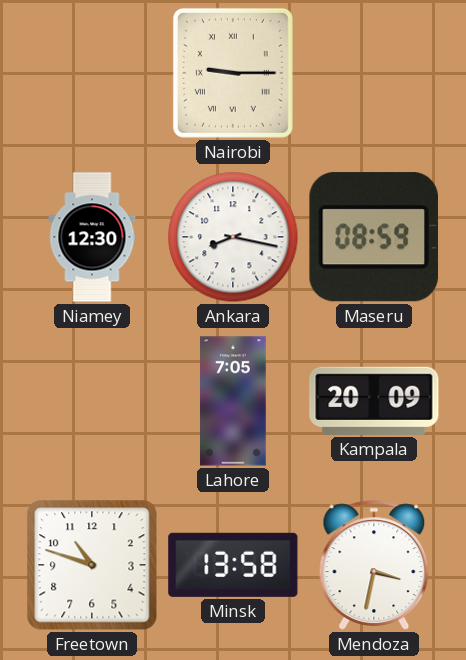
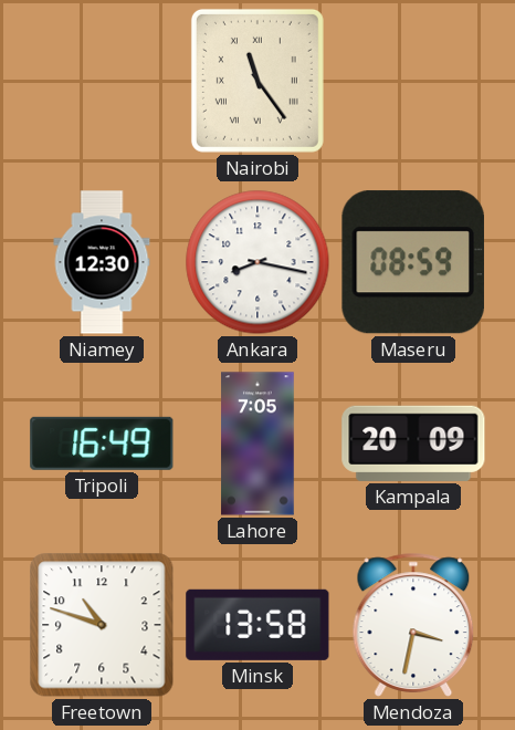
Nairobi: 9:15 -> 11:24
Tripoli: none -> 16:49
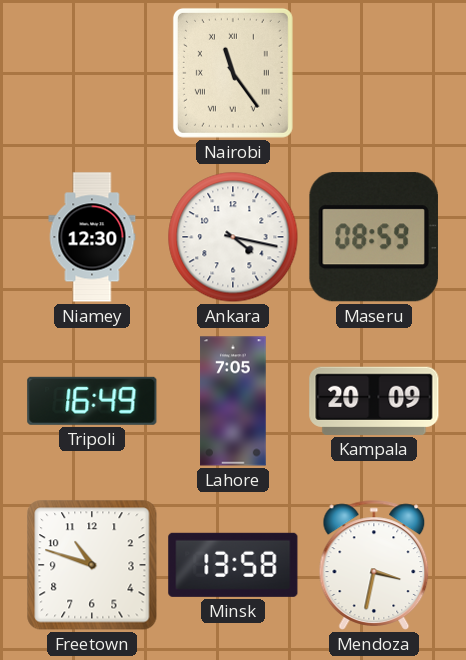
Ankara: 8:17 -> 4:17
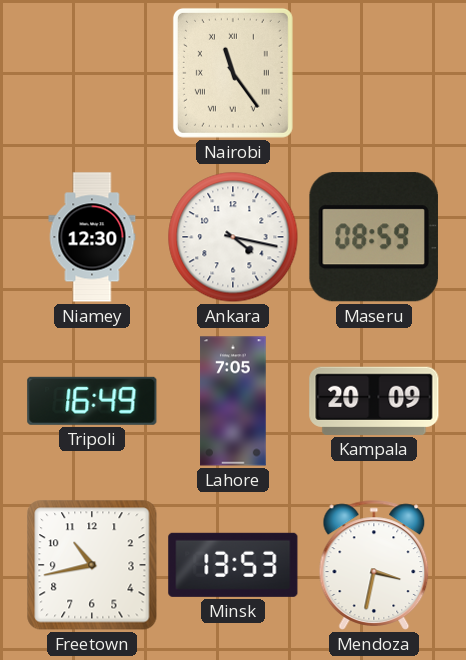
Freetown: 10:48 -> 10:43
Minsk: 13:58 -> 13:53
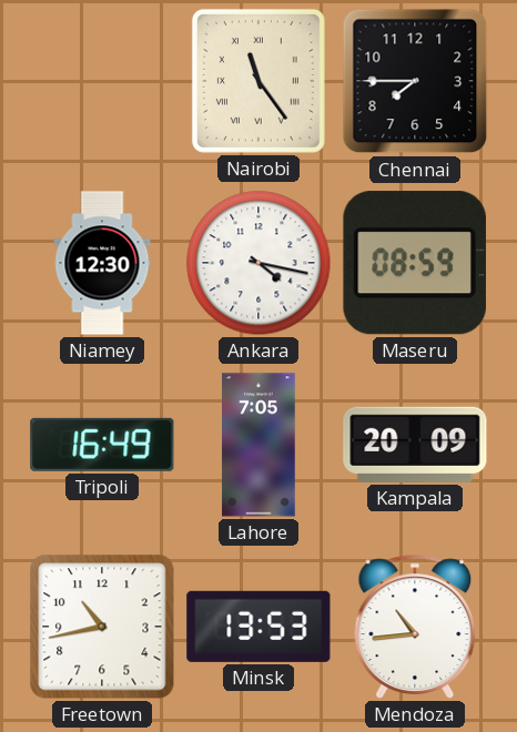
Chennai: none -> 7:45
Mendoza: 3:32 -> 10:44
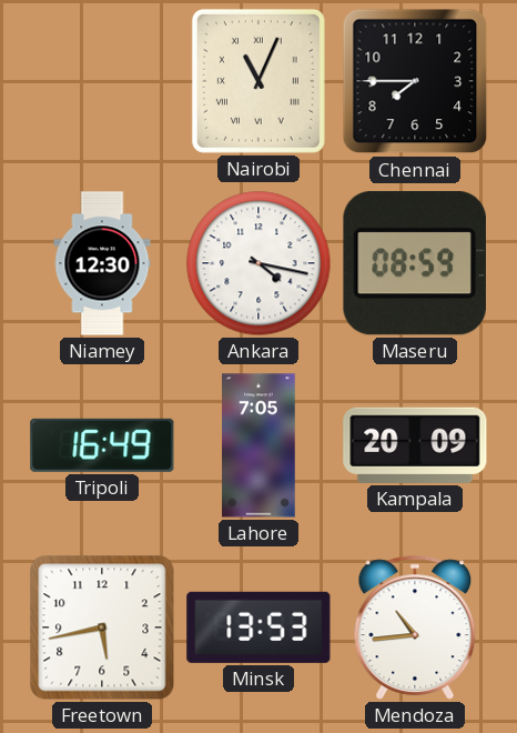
Nairobi: 11:24 -> 11:04
Freetown: 10:43 -> 5:43
